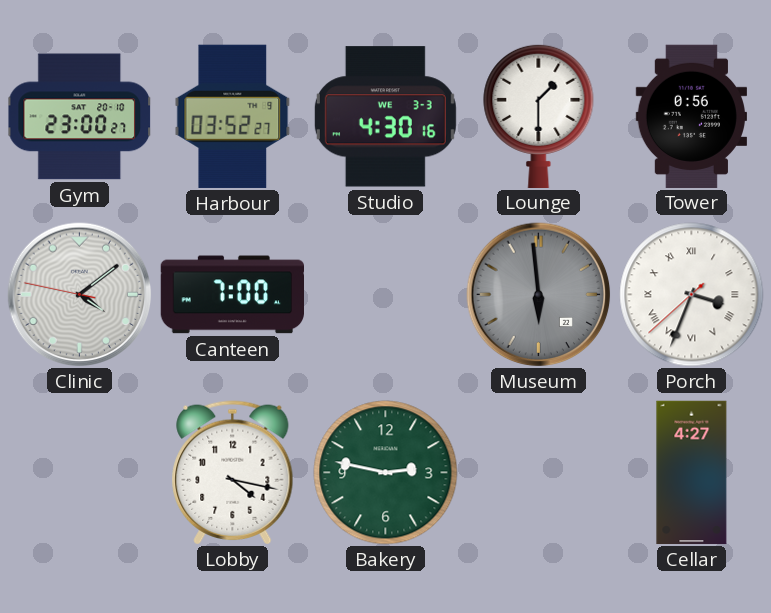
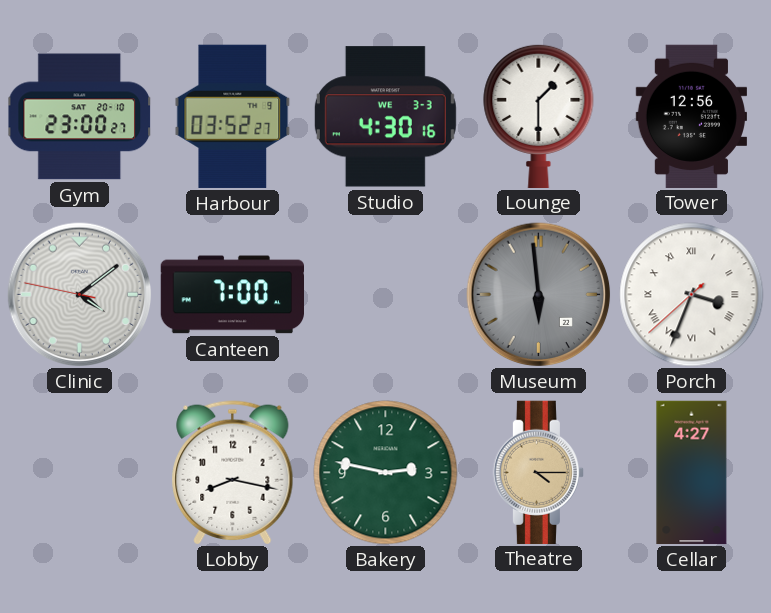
Tower: 0:56 -> 12:56
Lobby: 4:17 -> 8:17
Theatre: none -> 4:15
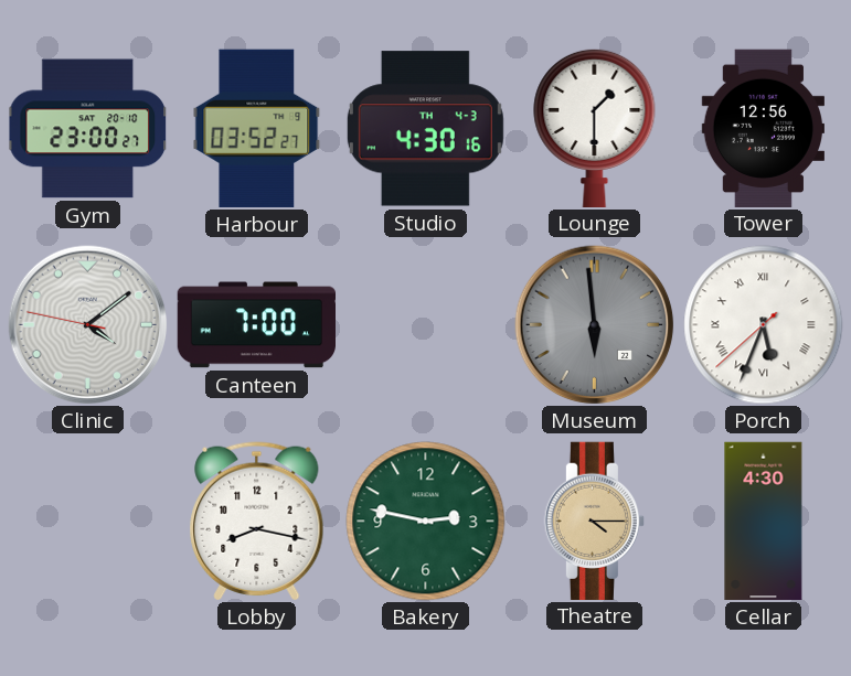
Studio date: WE 3-3 -> TH 4-3
Porch: 3:33 -> 5:33
Cellar: 4:27 -> 4:30
